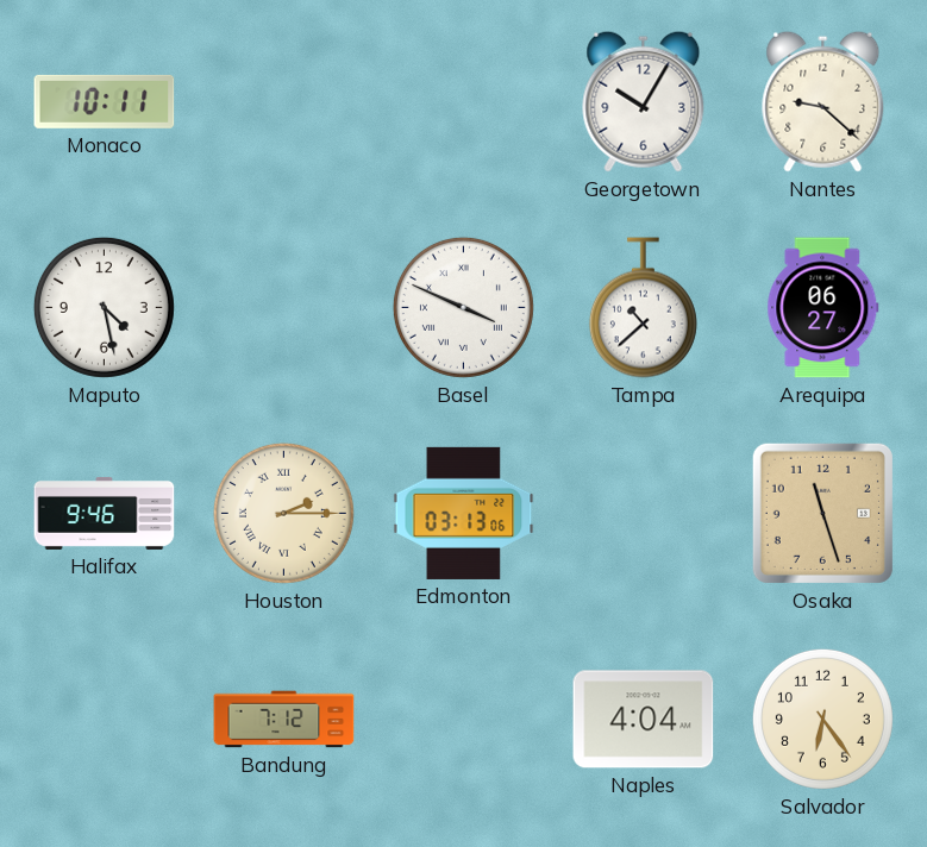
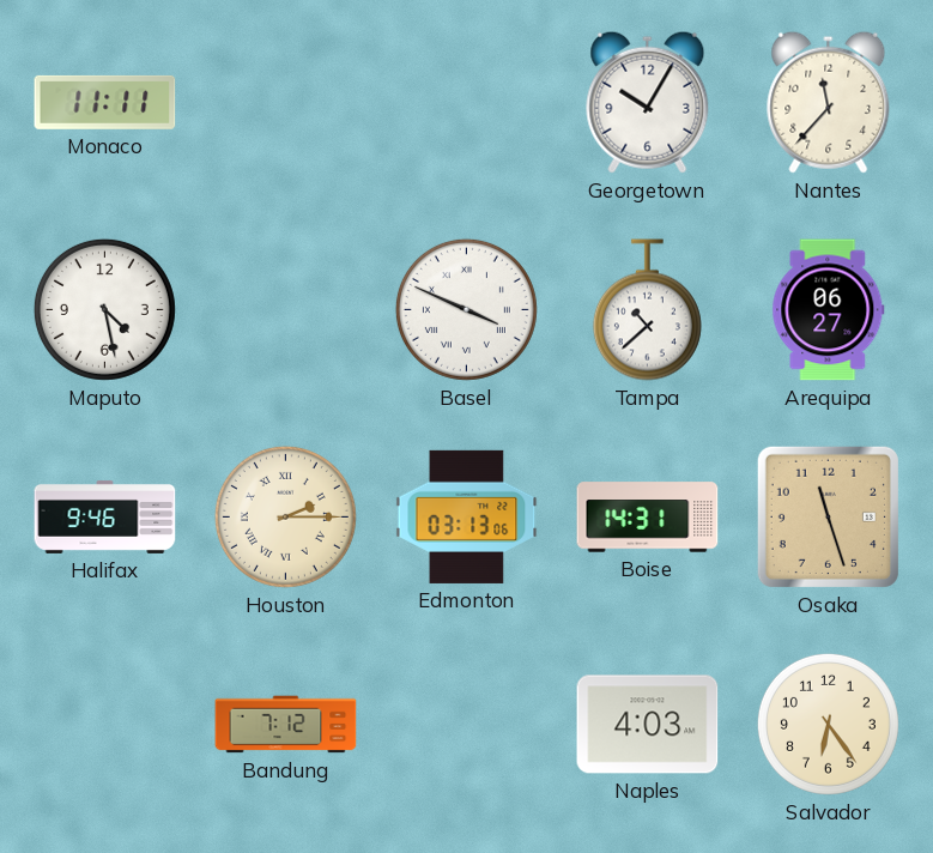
Monaco: 10:11 -> 11:11
Nantes: 9:22 -> 11:37
Boise: none -> 14:31
Naples: 4:04 -> 4:03
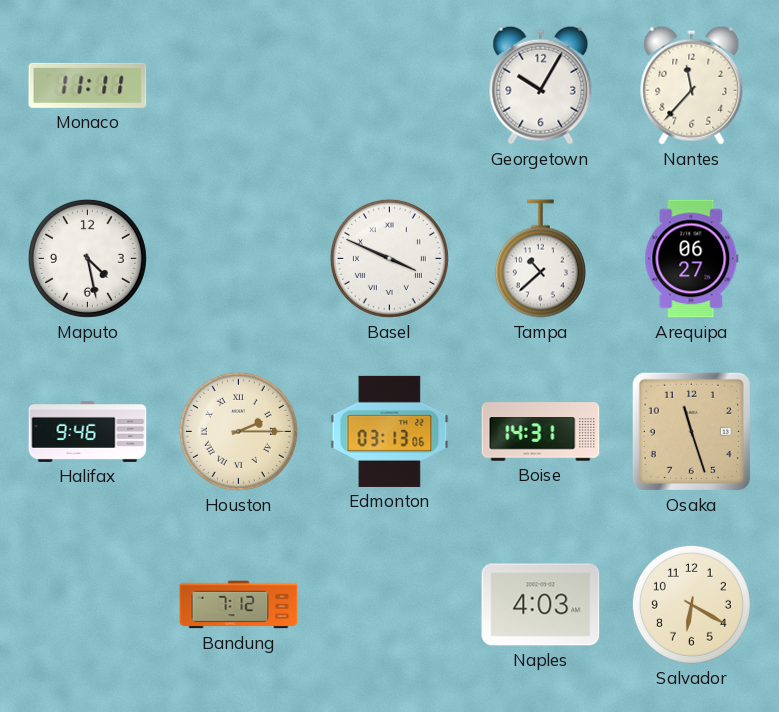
Salvador: 6:24 -> 6:20
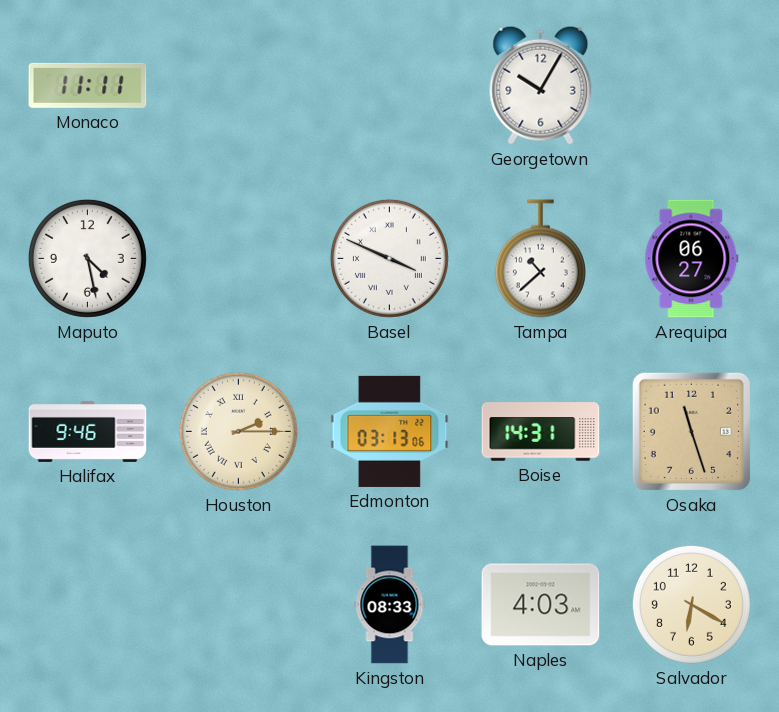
Nantes: 11:37 -> none
Bandung: 7:12 -> none
Kingston: none -> 08:33
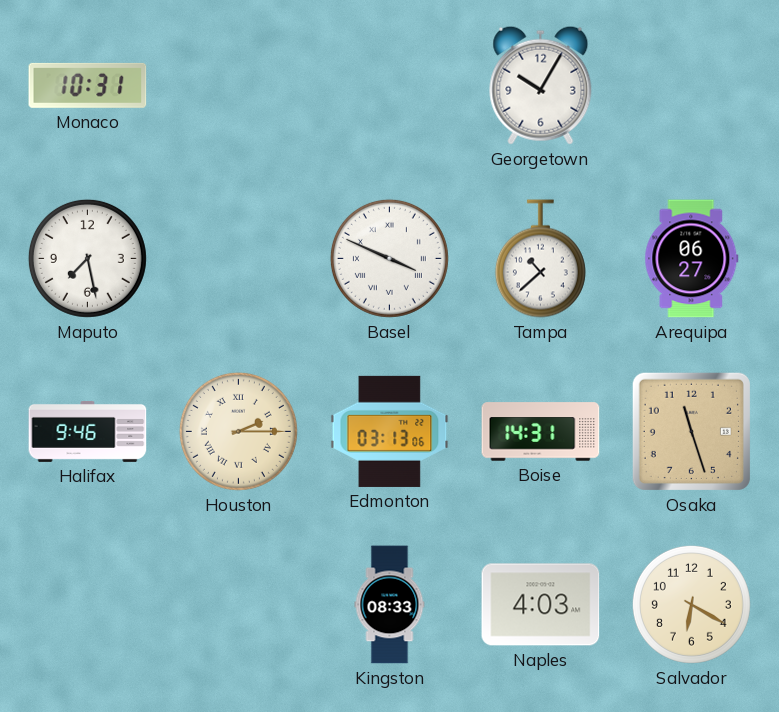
Monaco: 11:11 -> 10:31
Maputo: 4:28 -> 7:28
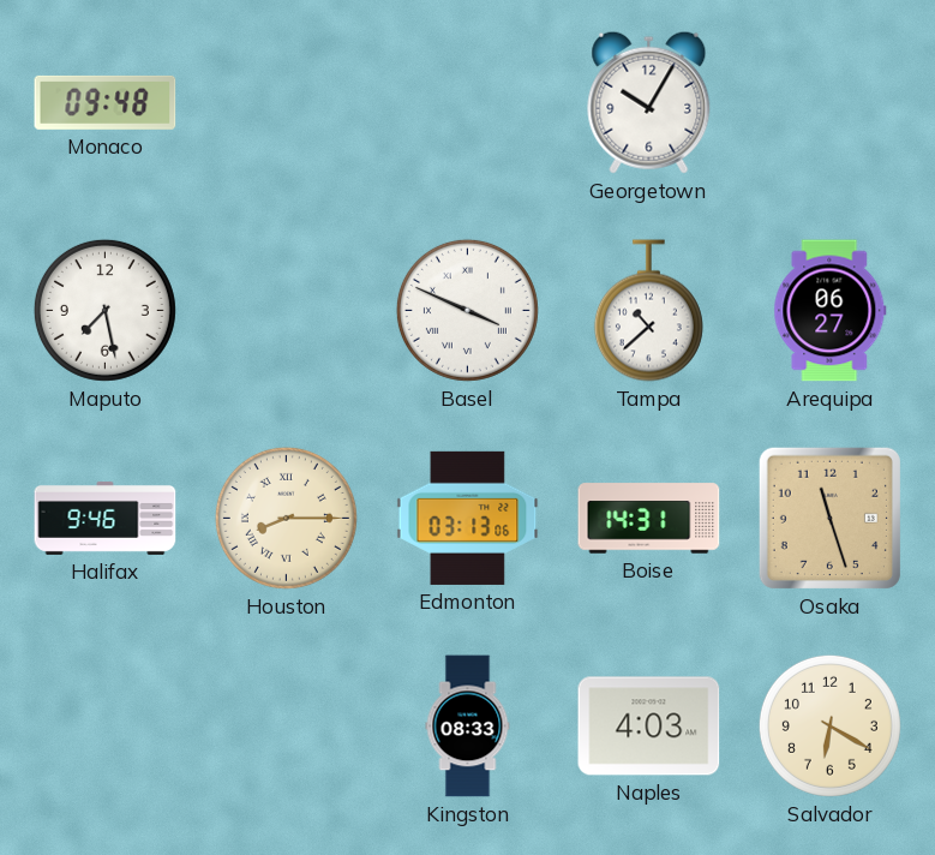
Monaco: 10:31 -> 09:48
Houston: 2:15 -> 8:15
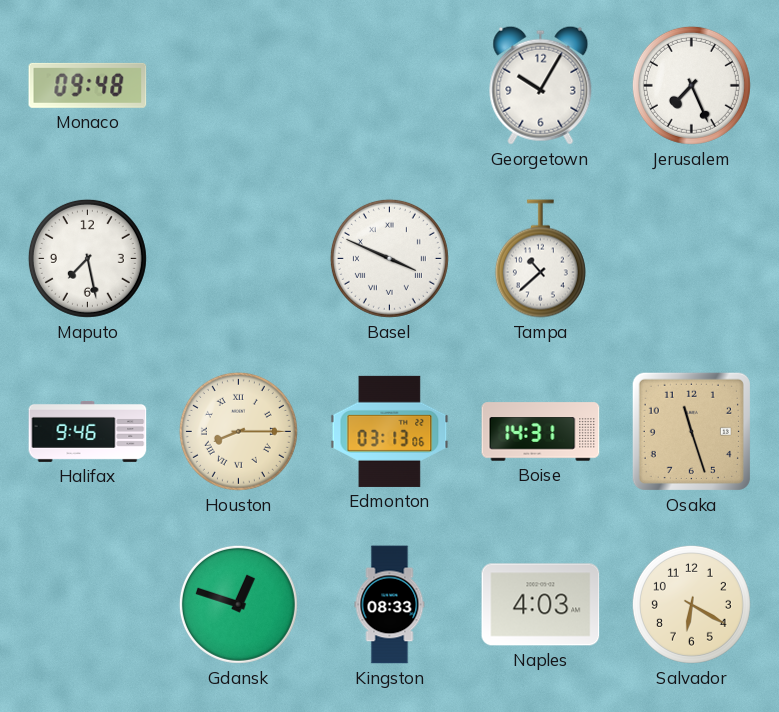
Jerusalem: none -> 7:26
Arequipa: 06:27 -> none
Gdansk: none -> 12:48
